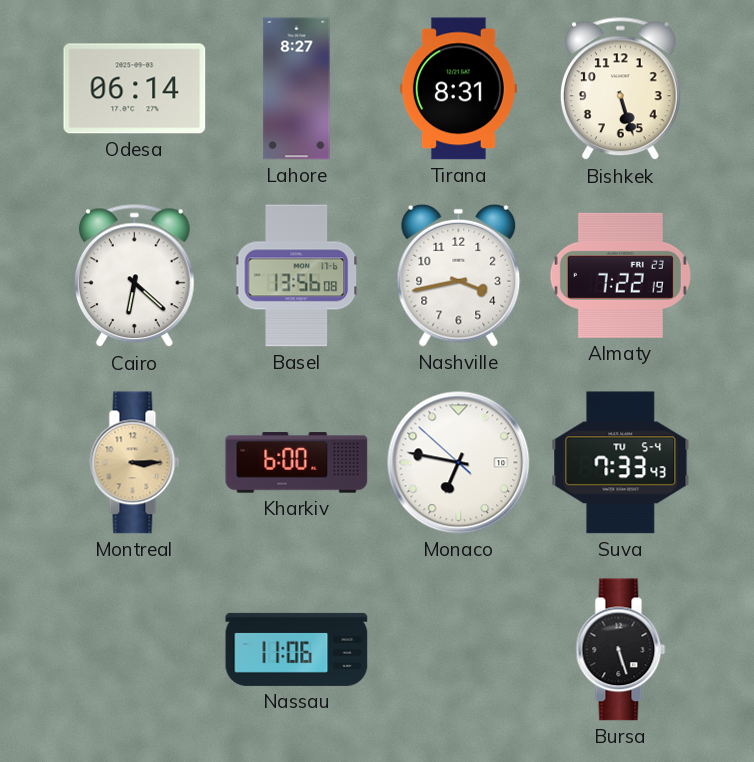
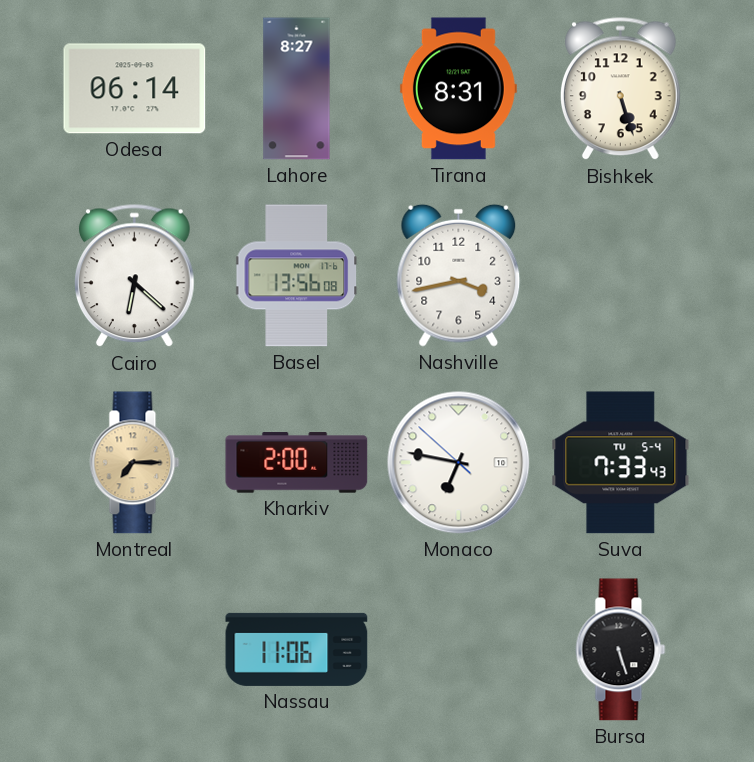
Almaty: 7:22 -> none
Montreal: 3:15 -> 7:15
Kharkiv: 6:00 -> 2:00
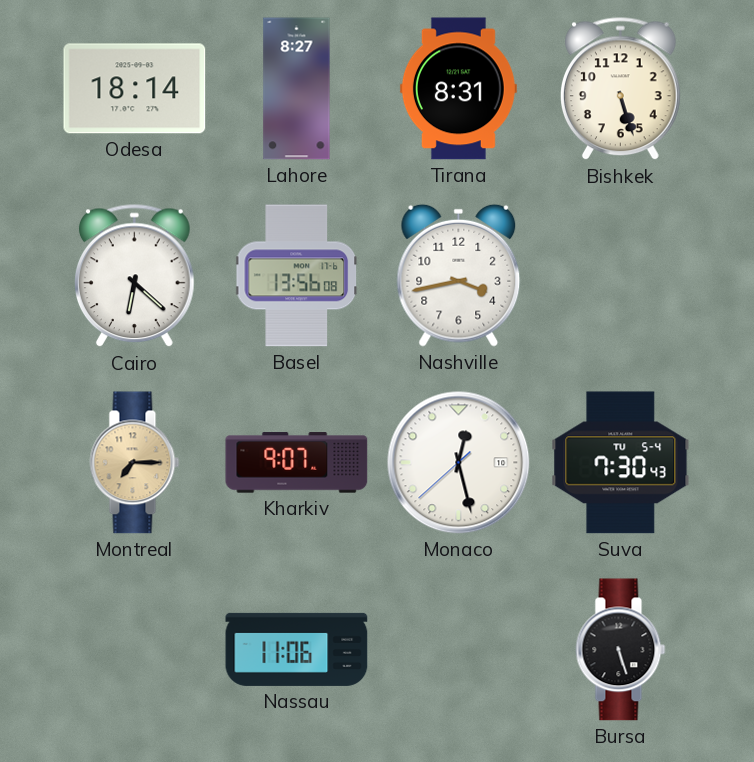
Odesa: 06:14 -> 18:14
Kharkiv: 2:00 -> 9:07
Monaco: 6:46 -> 12:27
Suva: 7:33 -> 7:30
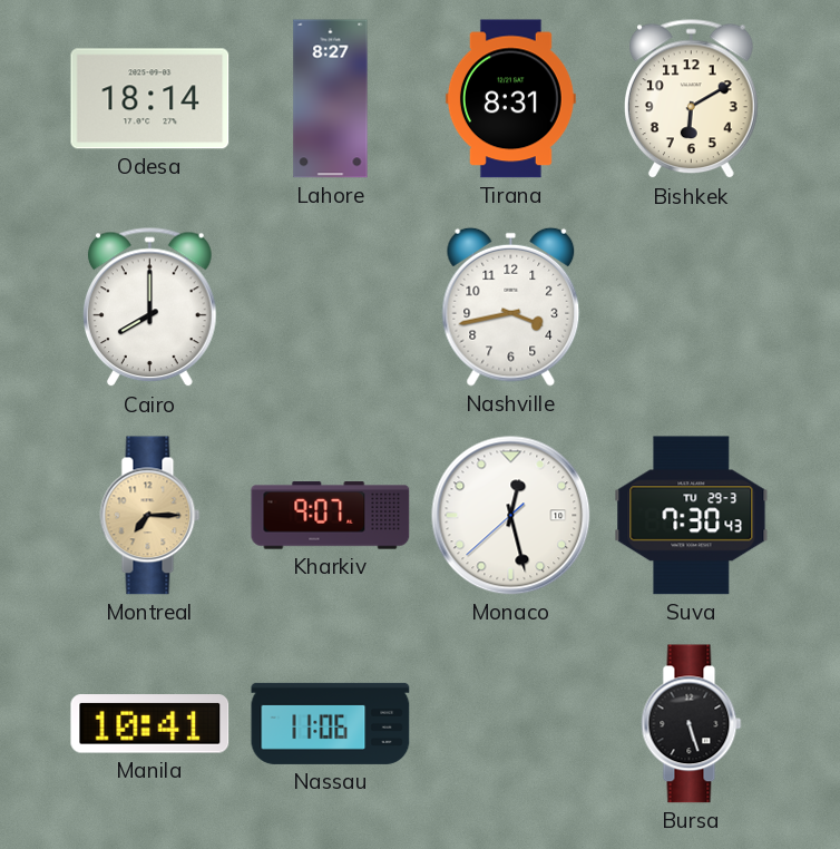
Bishkek: 5:27 -> 6:10
Cairo: 6:22 -> 8:00
Basel: 13:56 -> none
Suva date: TU 5-4 -> TU 29-3
Manila: none -> 10:41
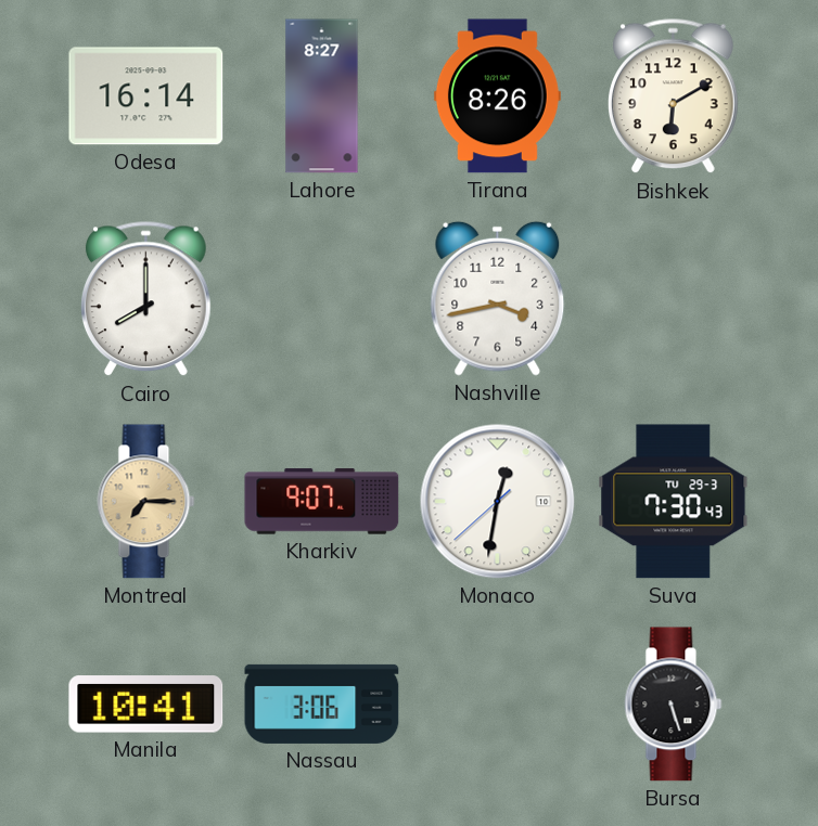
Odesa: 18:14 -> 16:14
Tirana: 8:31 -> 8:26
Monaco: 12:27 -> 12:31
Nassau: 11:06 -> 3:06
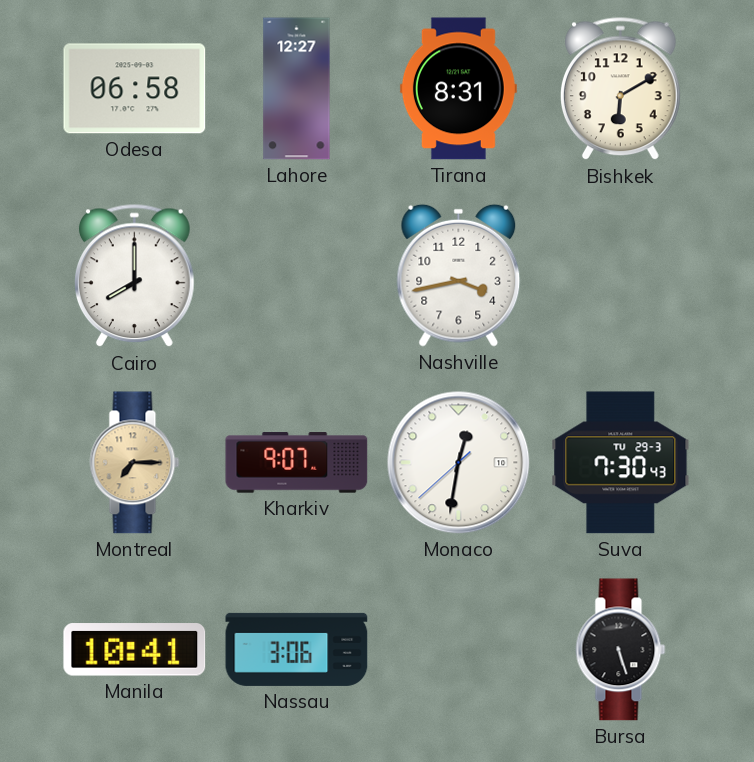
Odesa: 16:14 -> 06:58
Lahore: 8:27 -> 12:27
Tirana: 8:26 -> 8:31
